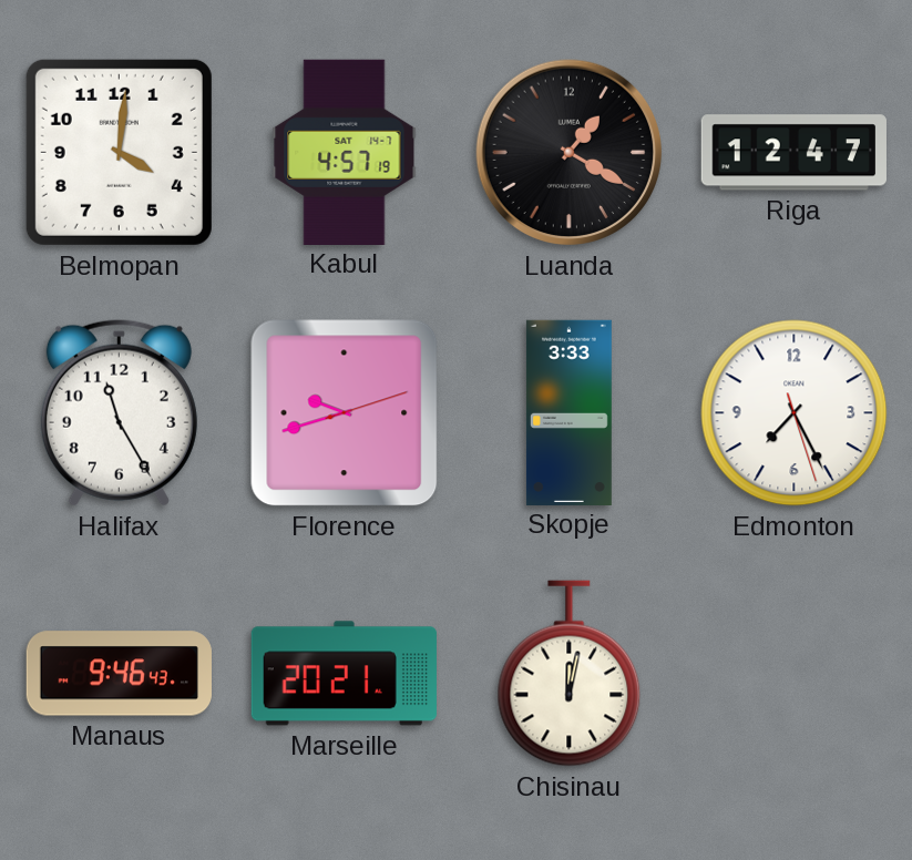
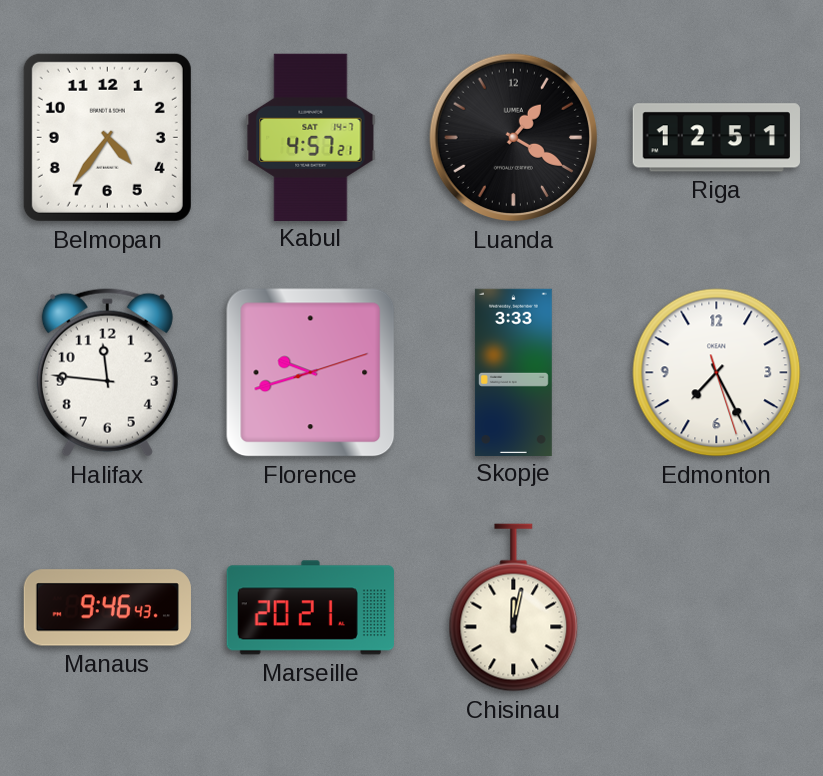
Belmopan: 4:01 -> 4:36
Kabul: 4:57:19 -> 4:57:21
Riga: 12:47 -> 12:51
Halifax: 11:25 -> 11:46
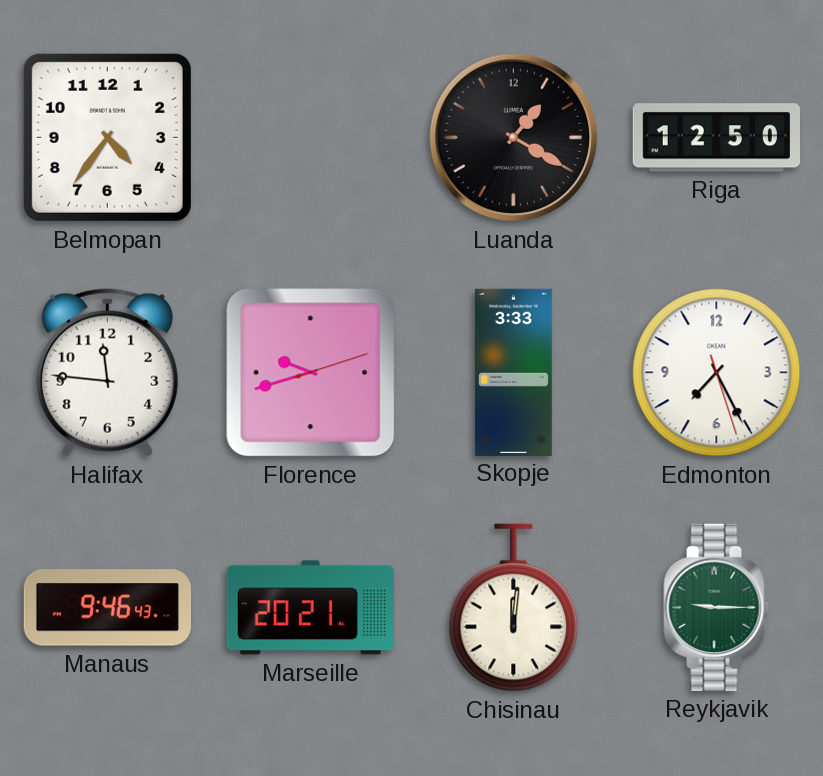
Kabul: 4:57 -> none
Riga: 12:51 -> 12:50
Chisinau: 12:02 -> 12:01
Reykjavik: none -> 9:15
